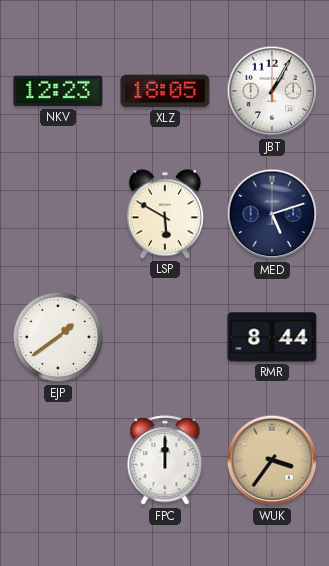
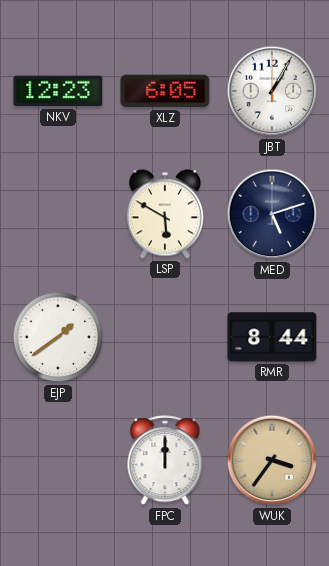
XLZ: 18:05 -> 6:05
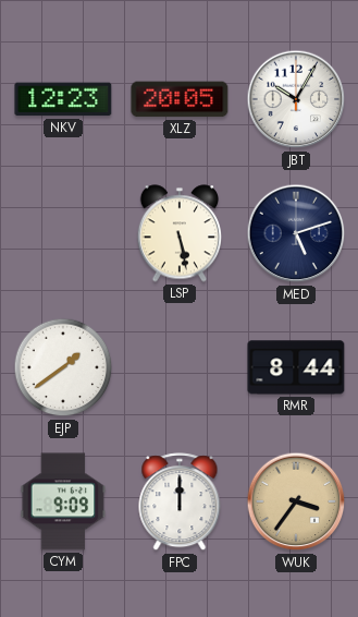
XLZ: 6:05 -> 20:05
JBT: 1:05 -> 10:05
LSP: 5:50 -> 5:28
CYM: none -> 9:09
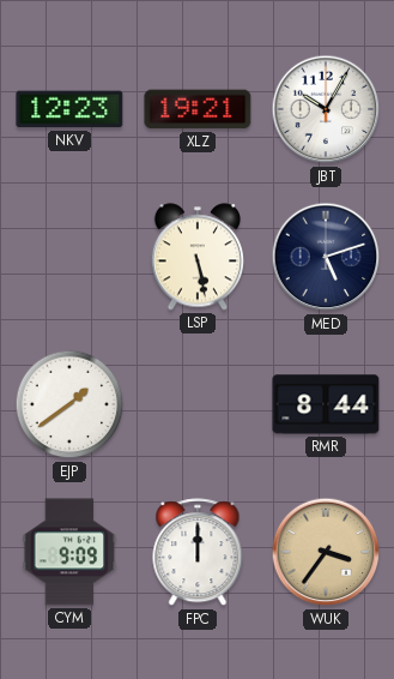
XLZ: 20:05 -> 19:21
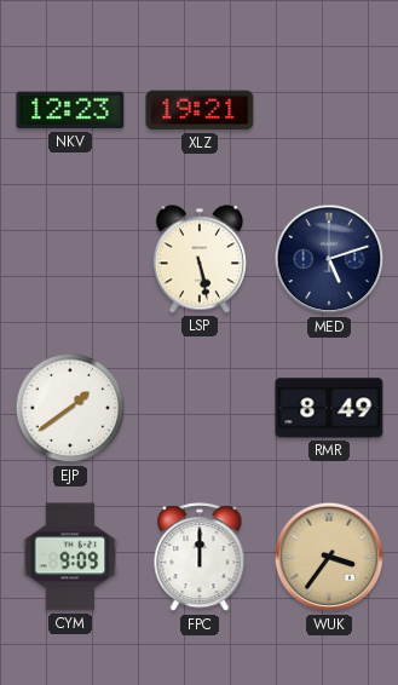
JBT: 10:05 -> none
RMR: 8:44 -> 8:49
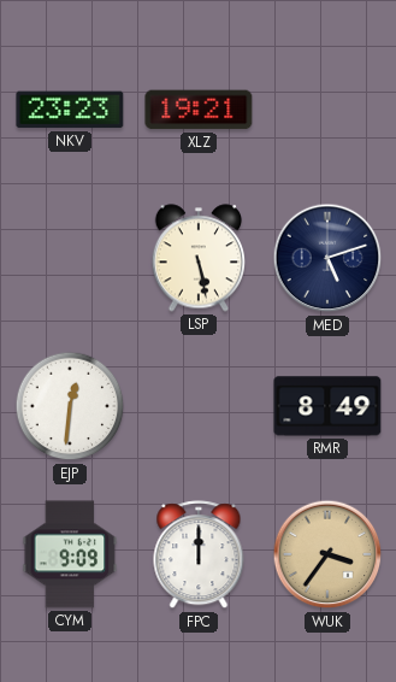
NKV: 12:23 -> 23:23
EJP: 1:39 -> 12:31
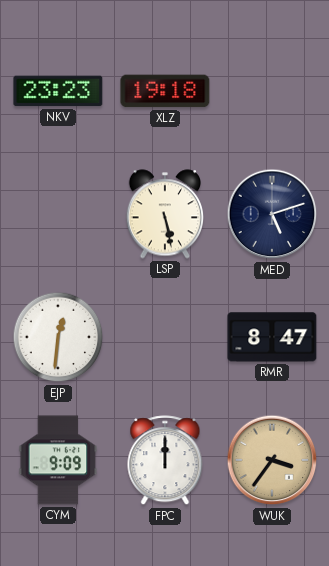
XLZ: 19:21 -> 19:18
RMR: 8:49 -> 8:47
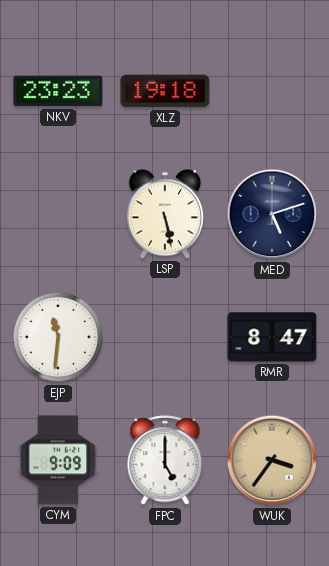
EJP: 12:31 -> 11:31
FPC: 12:00 -> 5:00
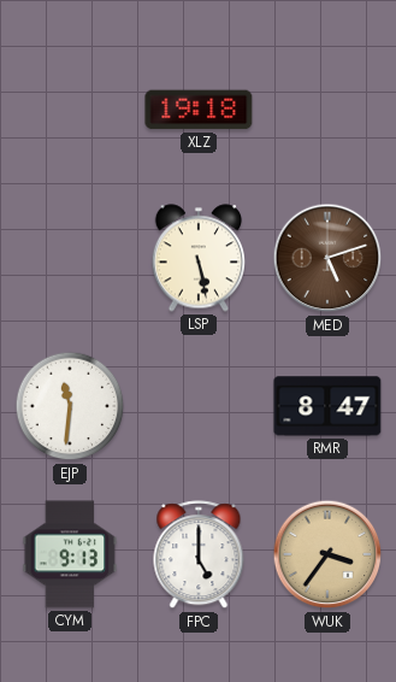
NKV: 23:23 -> none
MED dial: navy -> brown
CYM: 9:09 -> 9:13
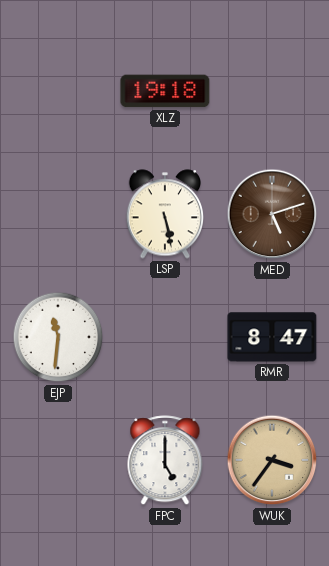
CYM: 9:13 -> none
